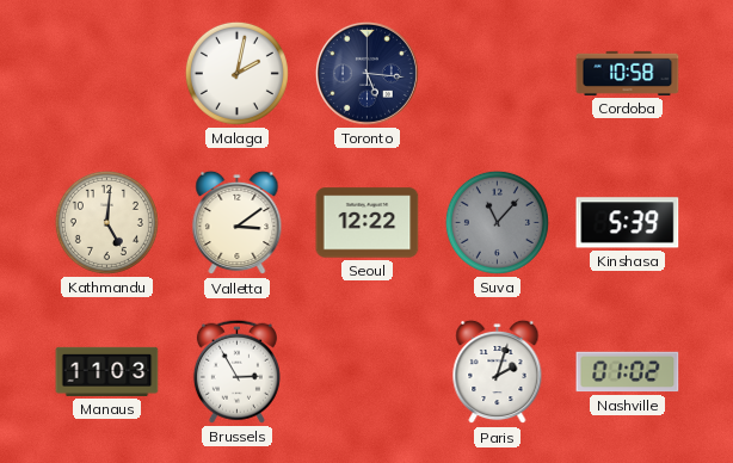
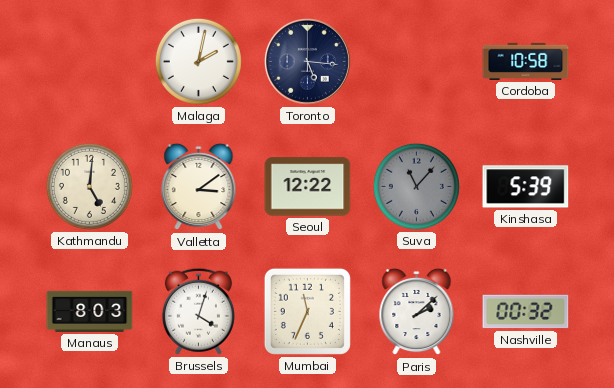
Manaus: 11:03 -> 8:03
Brussels: 2:55 -> 4:03
Mumbai: none -> 11:34
Paris: 2:03 -> 2:08
Nashville: 01:02 -> 00:32
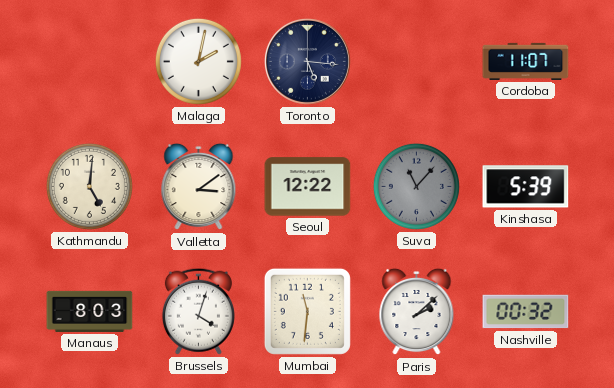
Cordoba: 10:58 -> 11:07
Mumbai: 11:34 -> 11:31
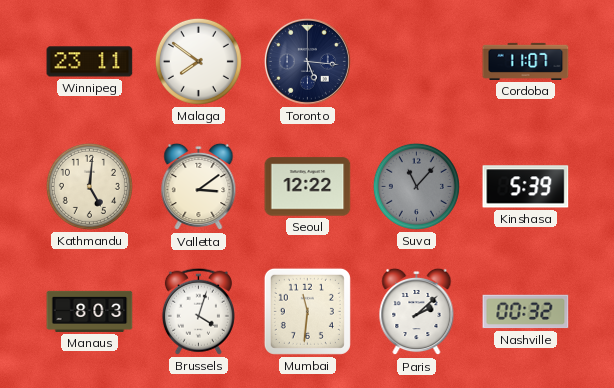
Winnipeg: none -> 23:11
Malaga: 2:02 -> 7:51
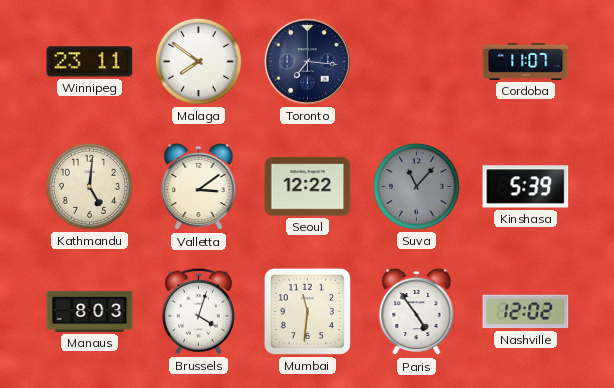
Toronto: 5:16 -> 7:16
Paris: 2:08 -> 4:54
Nashville: 00:32 -> 12:02
